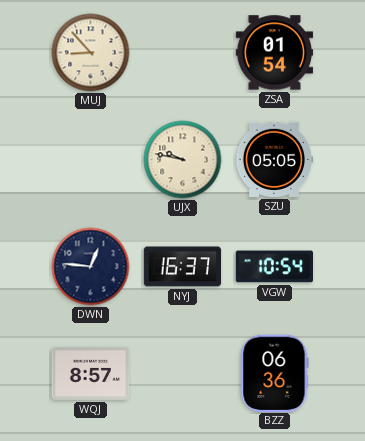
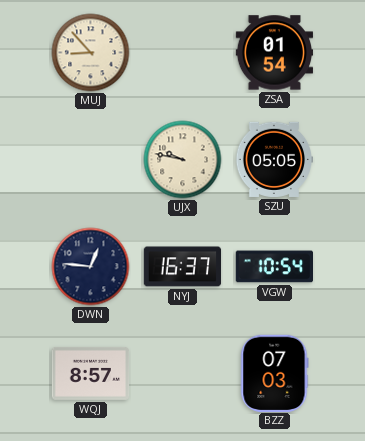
BZZ: 06:36 -> 07:03
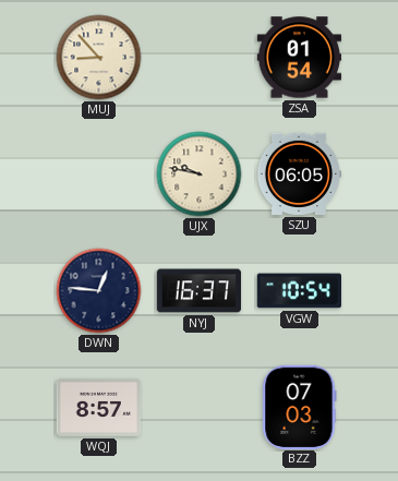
SZU: 05:05 -> 06:05
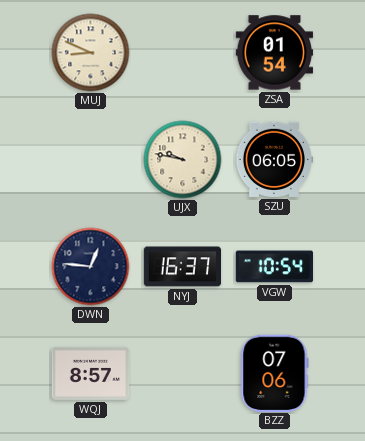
MUJ: 8:53 -> 8:49
BZZ: 07:03 -> 07:06
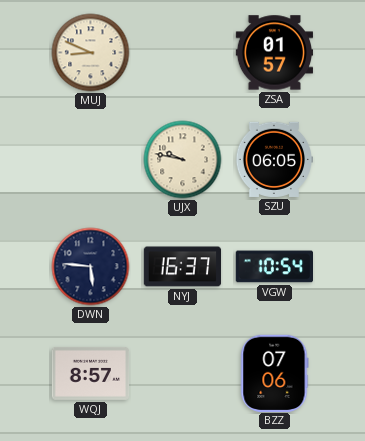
ZSA: 01:54 -> 01:57
DWN: 12:46 -> 5:46
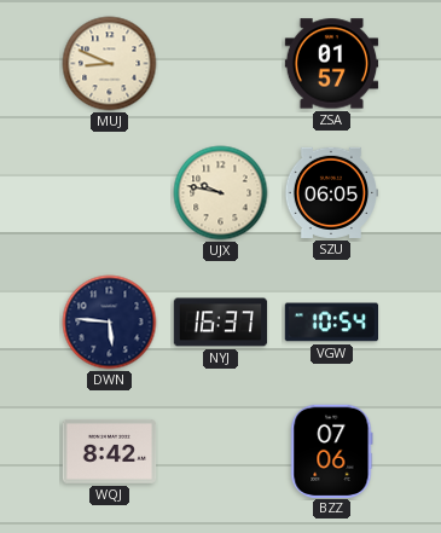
WQJ: 8:57 -> 8:42
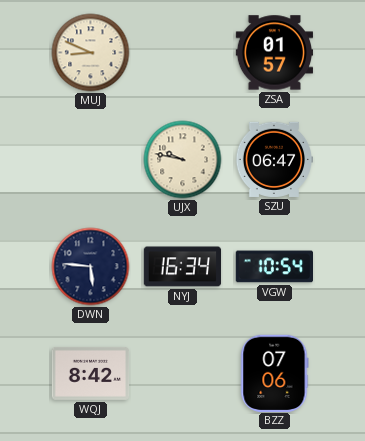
SZU: 06:05 -> 06:47
NYJ: 16:37 -> 16:34
